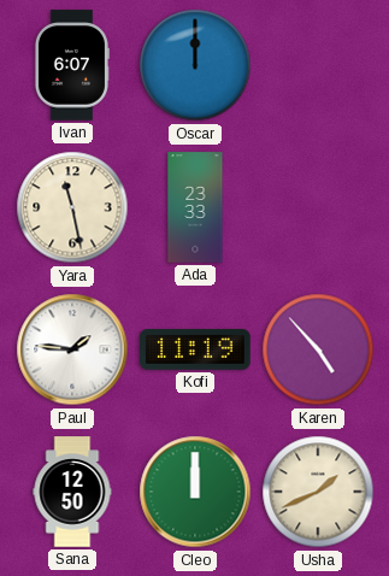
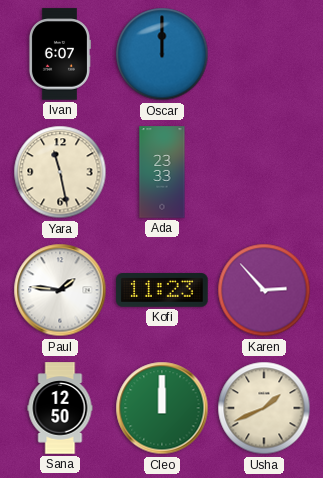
Kofi: 11:19 -> 11:23
Karen: 4:53 -> 2:53
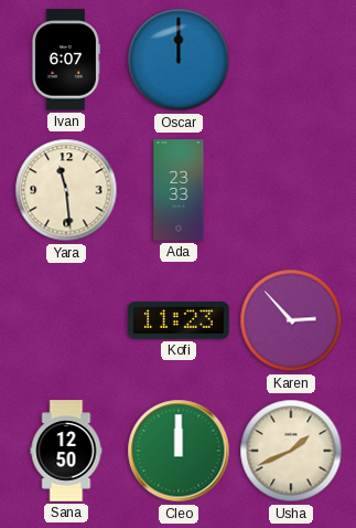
Yara: 11:28 -> 11:29
Paul: 1:46 -> none
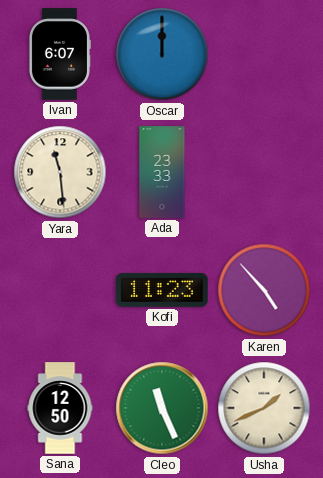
Karen: 2:53 -> 4:53
Cleo: 12:00 -> 11:26
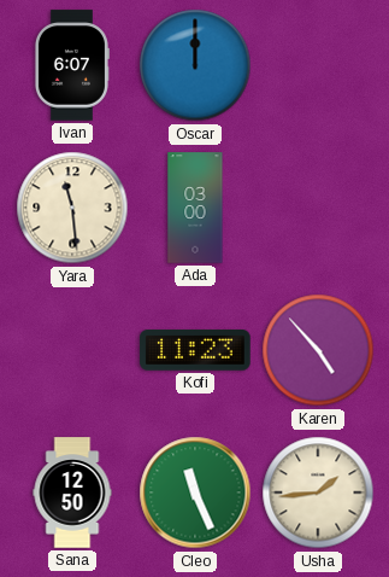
Ada: 23:33 -> 03:00
Usha: 1:41 -> 1:44
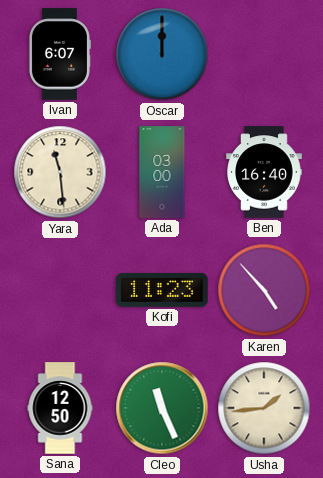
Ben: none -> 16:40
